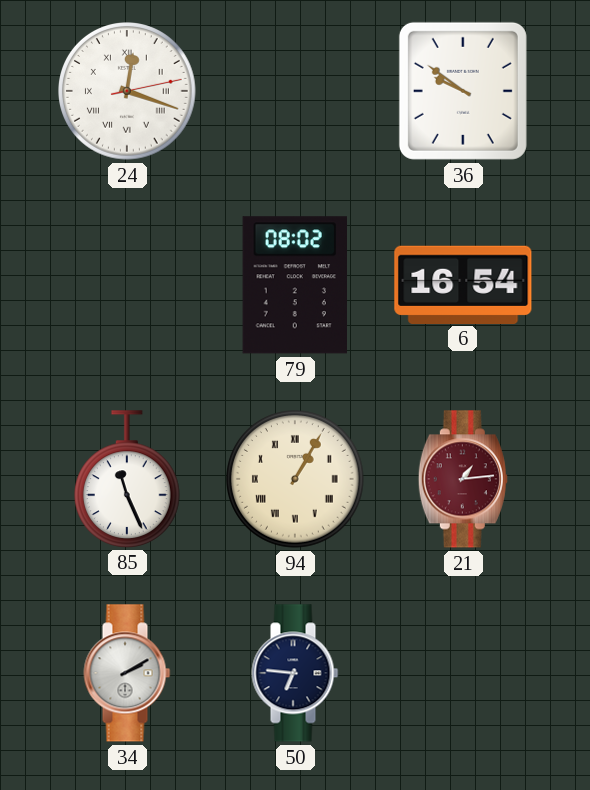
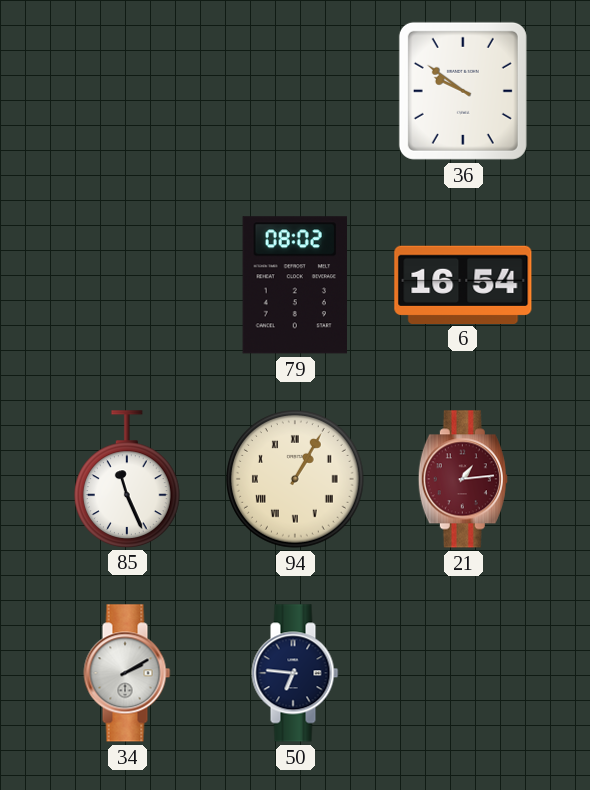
24: 12:18 -> none
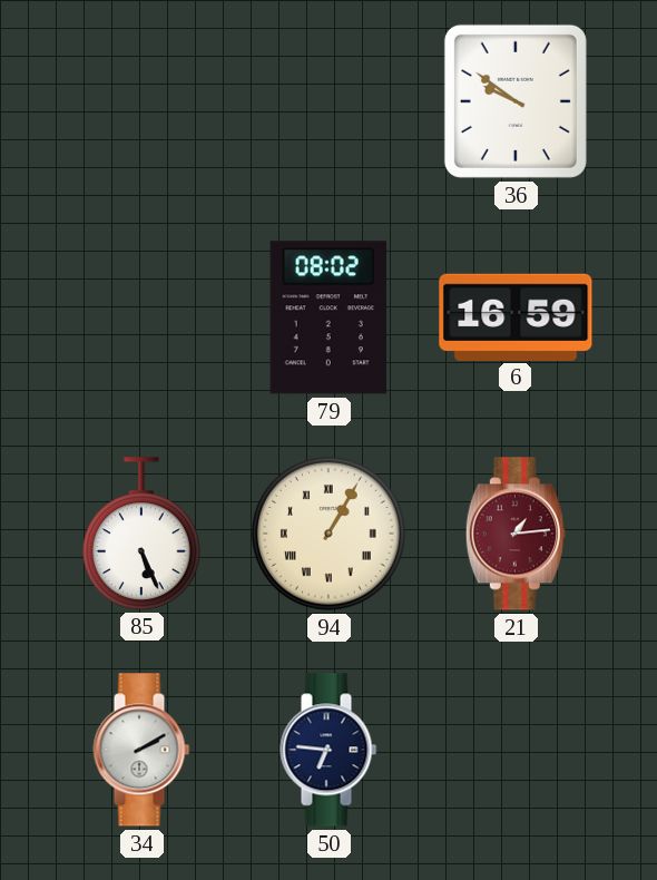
6: 16:54 -> 16:59
85: 11:26 -> 5:26
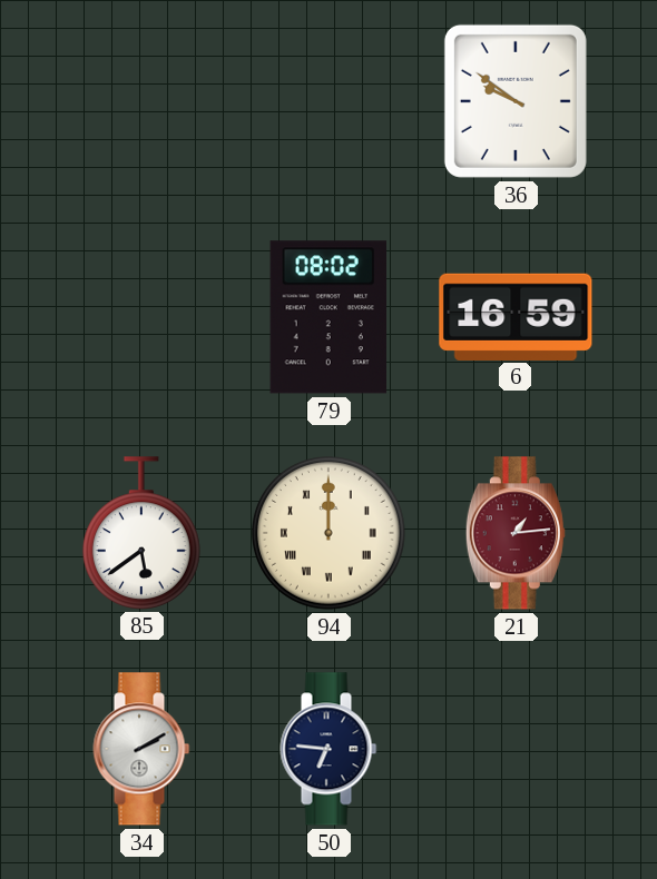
85: 5:26 -> 5:39
94: 1:05 -> 12:00
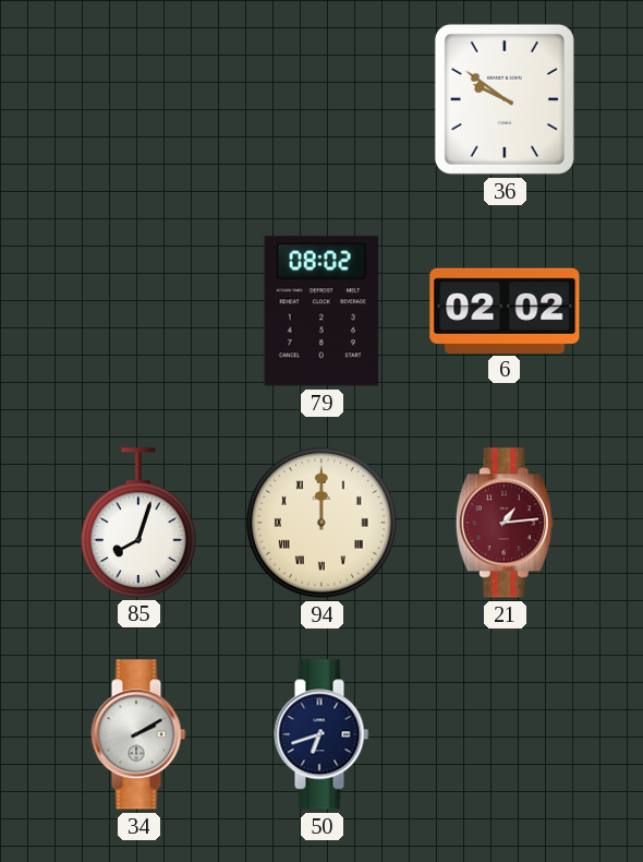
6: 16:59 -> 02:02
85: 5:39 -> 8:03
50: 6:46 -> 6:42
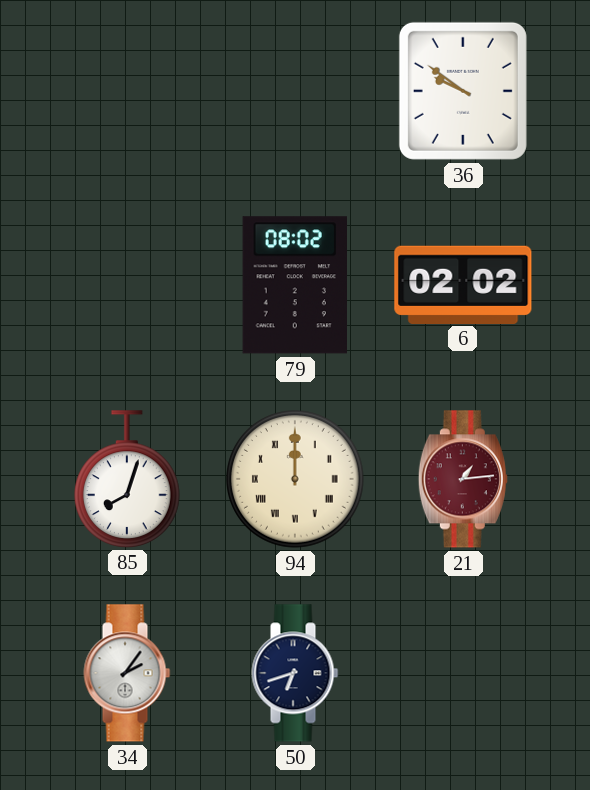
34: 2:10 -> 2:06
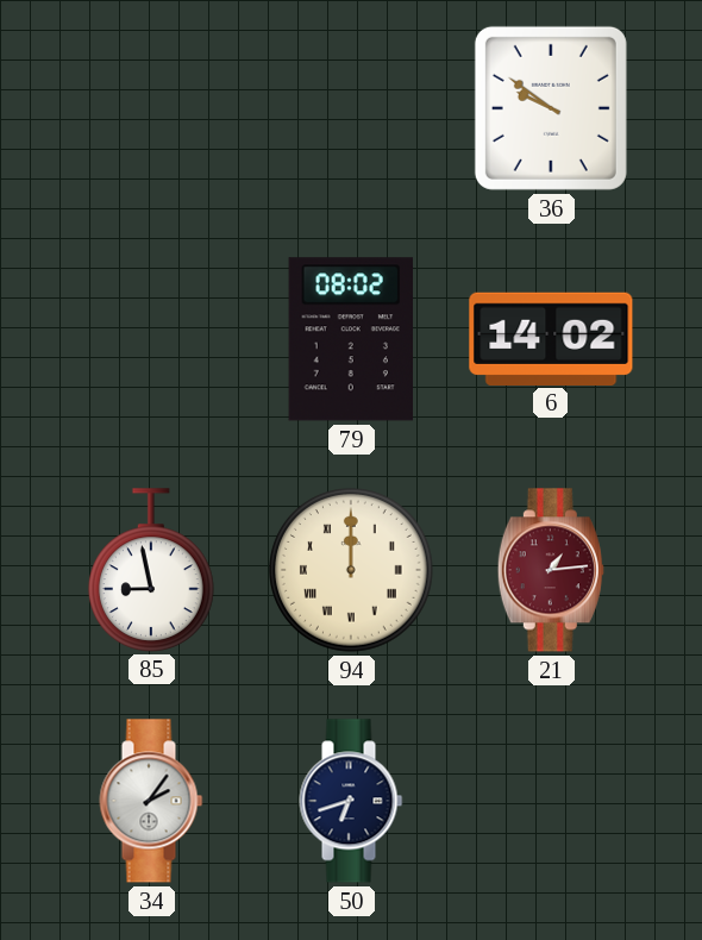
6: 02:02 -> 14:02
85: 8:03 -> 8:58
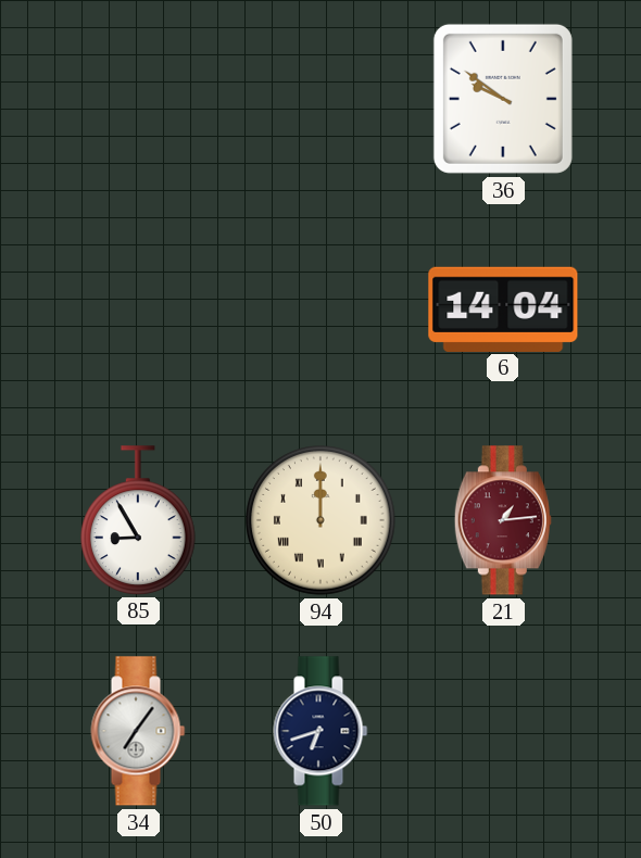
79: 08:02 -> none
6: 14:02 -> 14:04
85: 8:58 -> 8:55
34: 2:06 -> 7:06
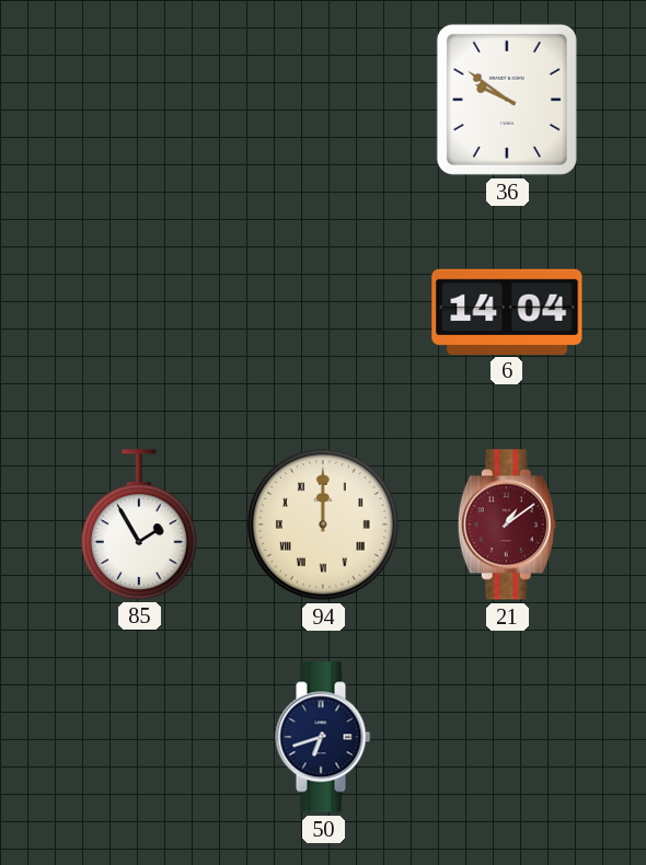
85: 8:55 -> 1:55
21: 1:14 -> 1:09
34: 7:06 -> none
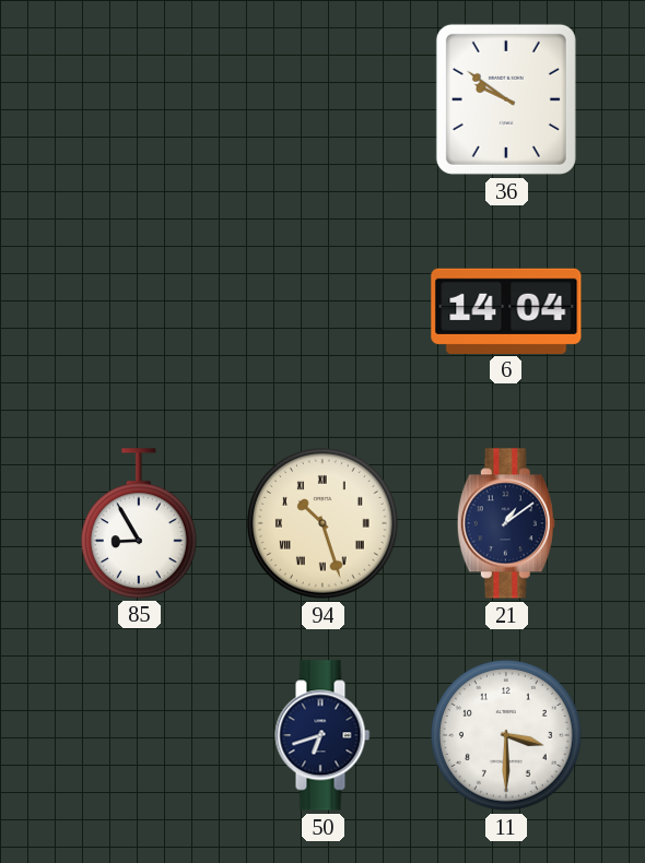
85: 1:55 -> 8:55
94: 12:00 -> 10:27
21 dial: burgundy -> navy
11: none -> 3:30
